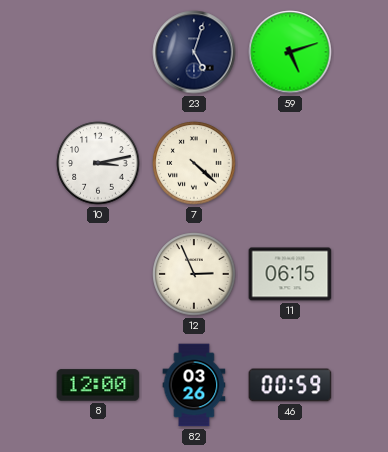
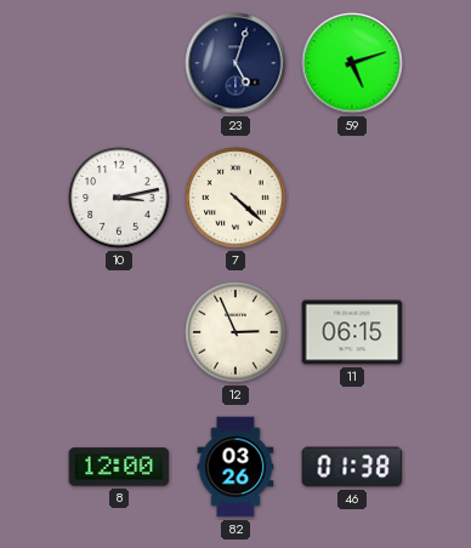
46: 00:59 -> 01:38
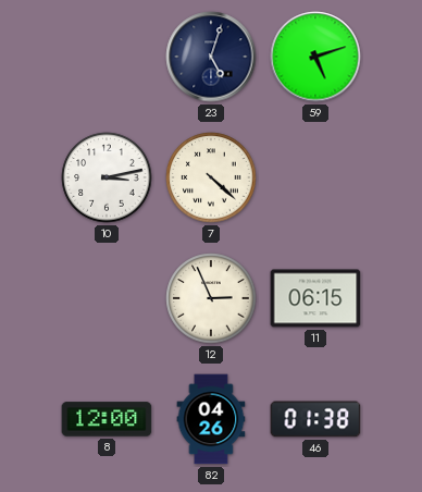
82: 03:26 -> 04:26
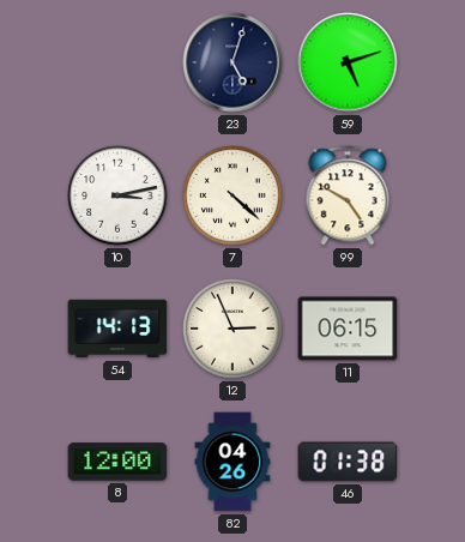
99: none -> 4:50
54: none -> 14:13
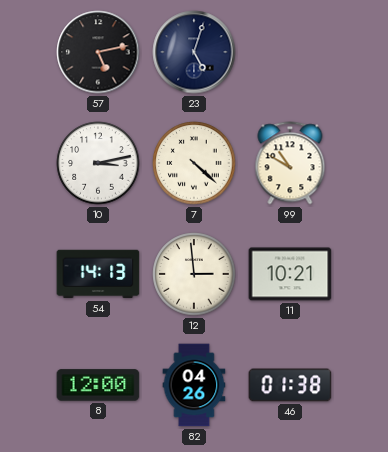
57: none -> 5:13
59: 5:12 -> none
99: 4:50 -> 10:50
12: 2:56 -> 2:59
11: 06:15 -> 10:21
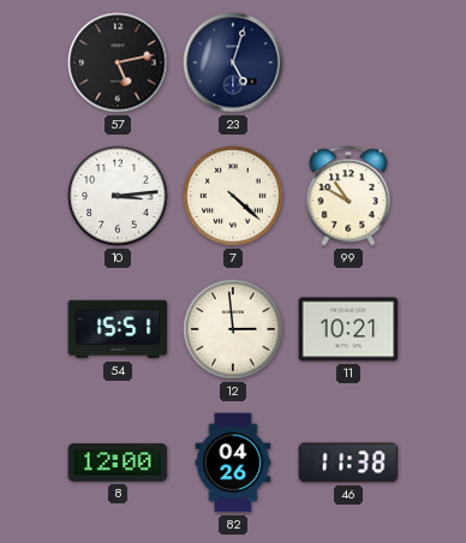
10: 3:13 -> 3:14
54: 14:13 -> 15:51
46: 01:38 -> 11:38
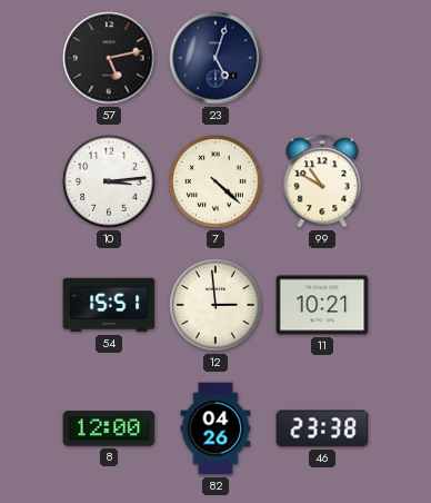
46: 11:38 -> 23:38
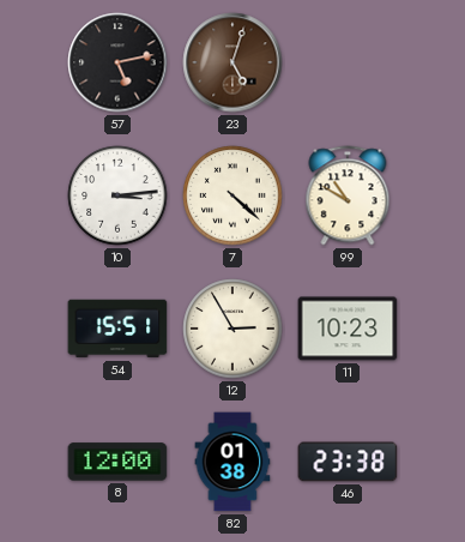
23 dial: navy -> brown
12: 2:59 -> 2:55
11: 10:21 -> 10:23
82: 04:26 -> 01:38
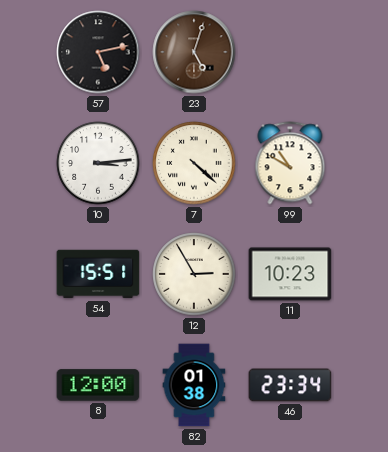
46: 23:38 -> 23:34
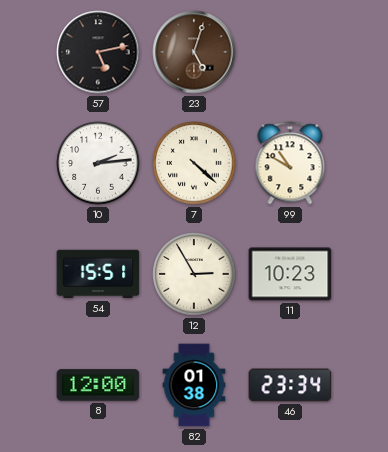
10: 3:14 -> 2:14
